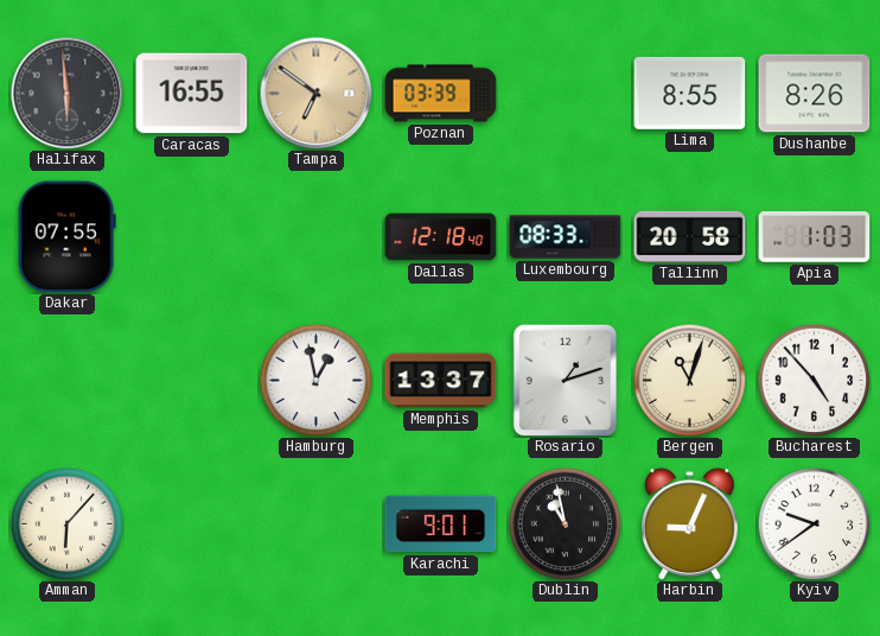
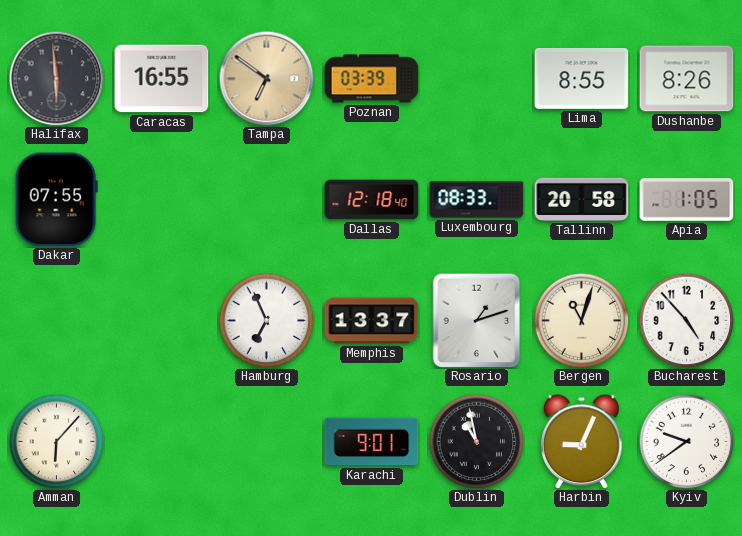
Apia: 1:03 -> 1:05
Hamburg: 12:58 -> 6:56
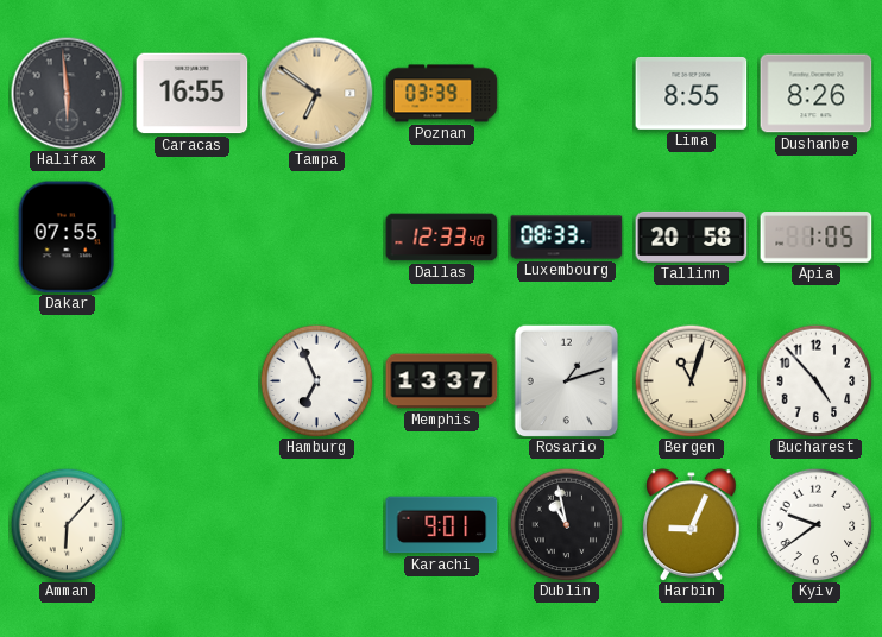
Dallas: 12:18 -> 12:33
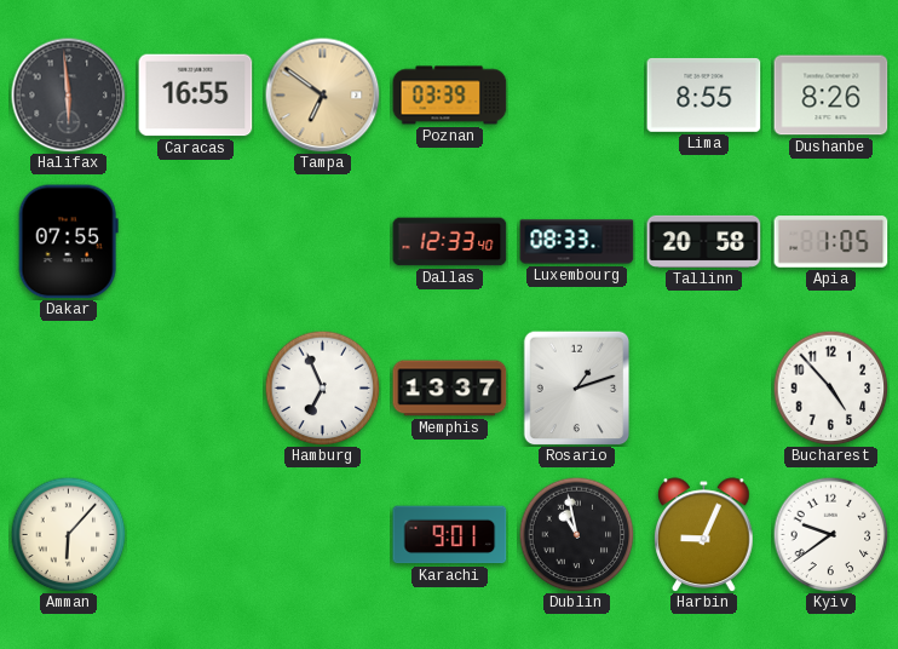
Bergen: 11:03 -> none
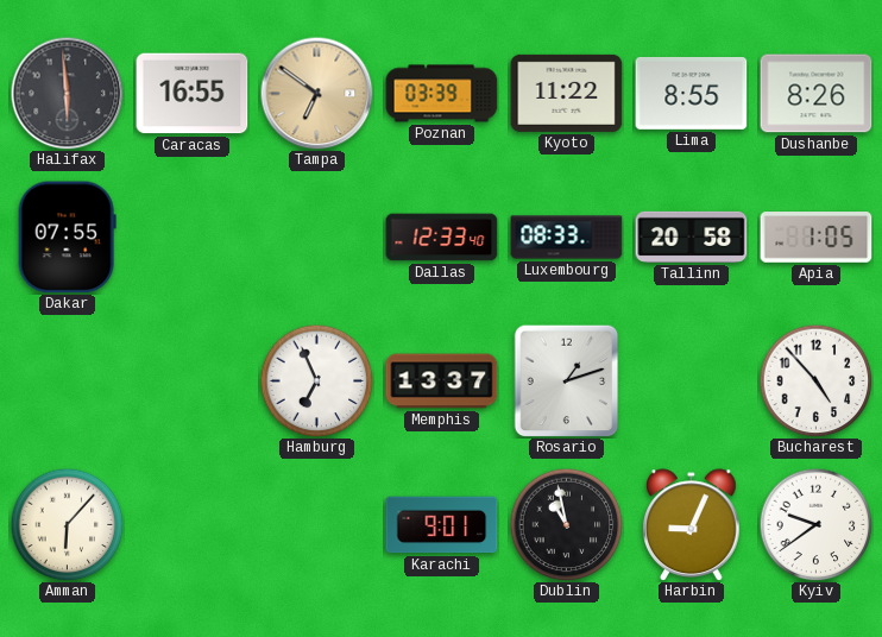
Kyoto: none -> 11:22
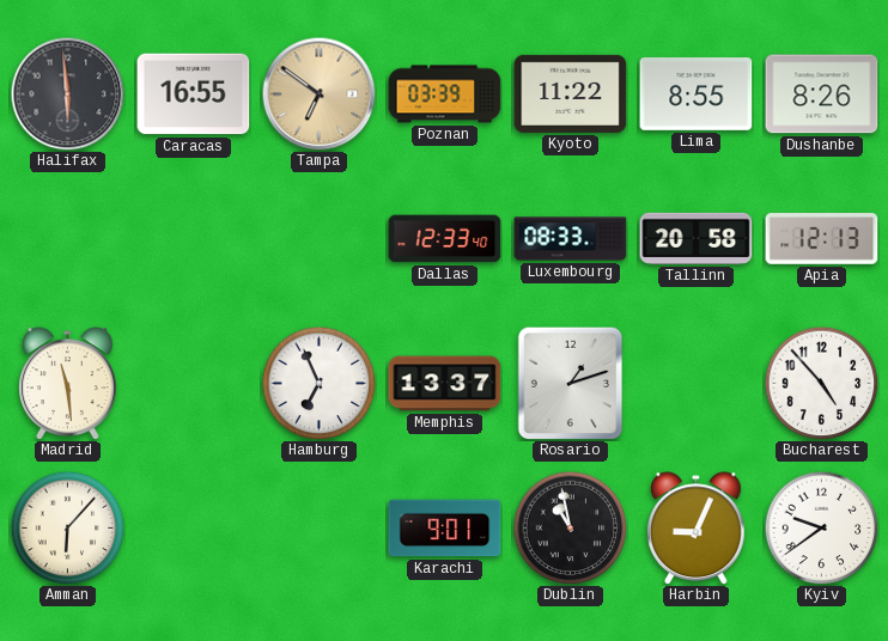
Dakar: 07:55 -> none
Apia: 1:05 -> 12:13
Madrid: none -> 11:29
